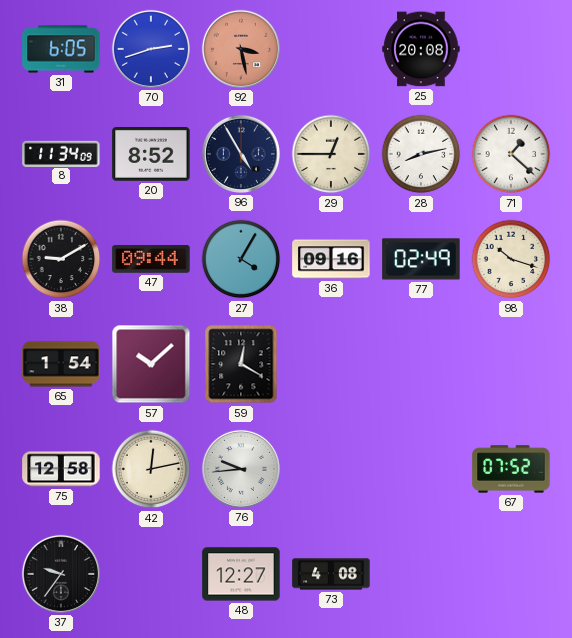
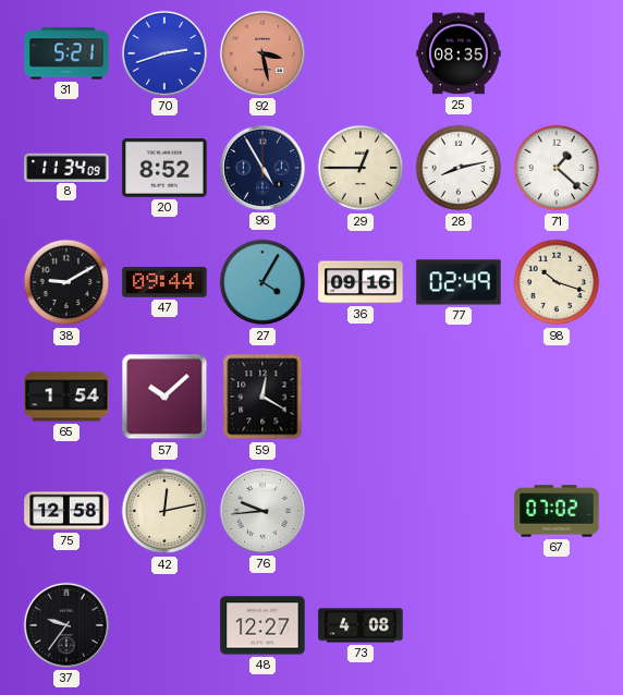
31: 6:05 -> 5:21
25: 20:08 -> 08:35
67: 07:52 -> 07:02
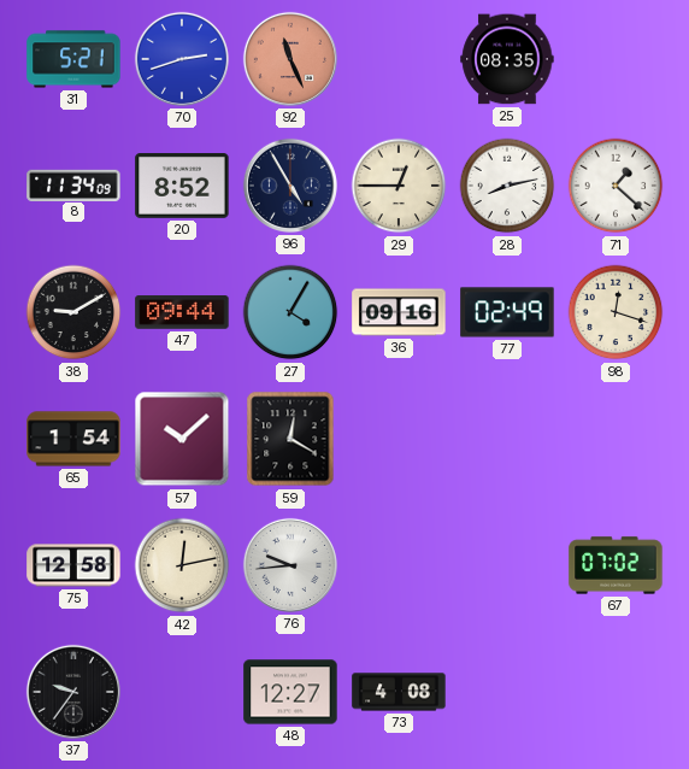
92: 3:28 -> 11:26
98: 10:18 -> 12:18
